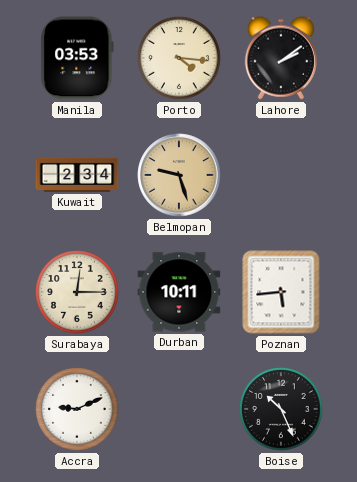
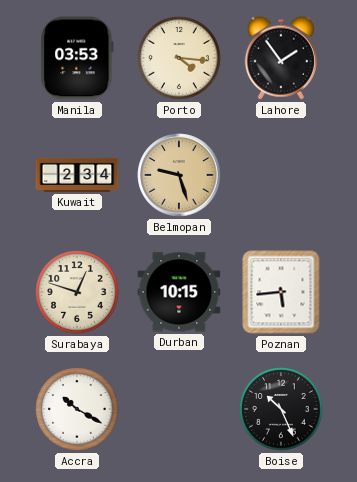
Lahore: 2:09 -> 1:54
Surabaya: 12:15 -> 12:48
Durban: 10:11 -> 10:15
Accra: 9:11 -> 10:20
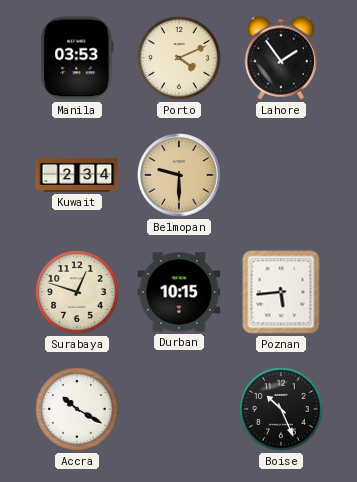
Porto: 4:16 -> 4:11
Belmopan: 9:27 -> 9:30
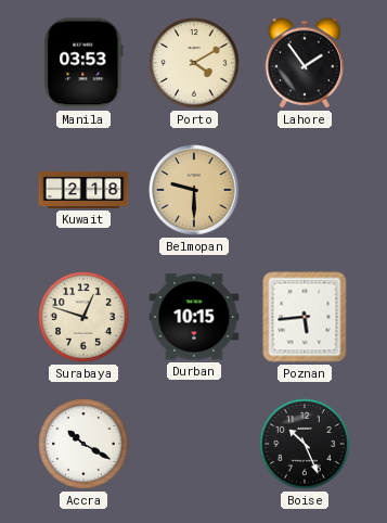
Porto: 4:11 -> 4:10
Kuwait: 2:34 -> 2:18
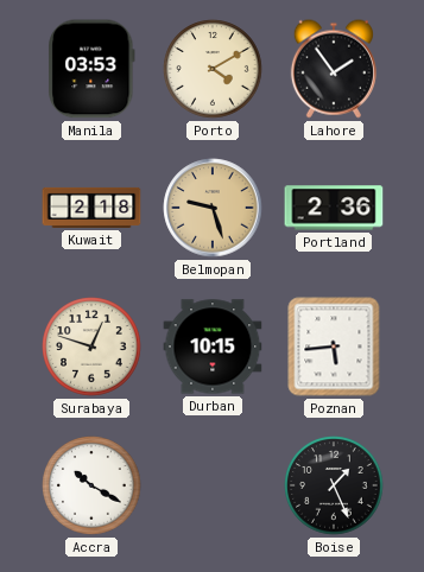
Belmopan: 9:30 -> 9:27
Portland: none -> 2:36
Boise: 10:26 -> 1:26
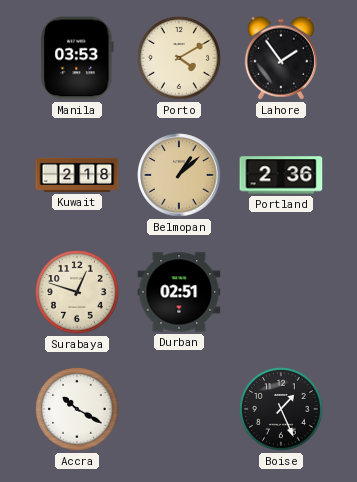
Belmopan: 9:27 -> 1:08
Durban: 10:15 -> 02:51
Poznan: 5:44 -> none
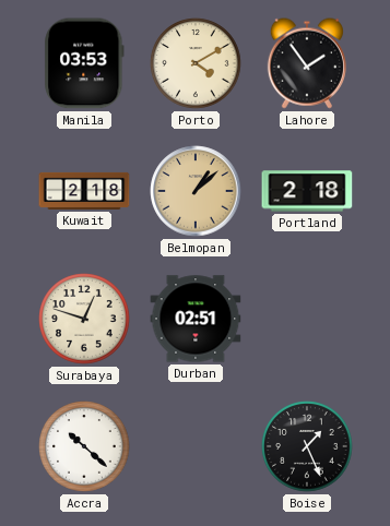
Portland: 2:36 -> 2:18
Accra: 10:20 -> 10:22
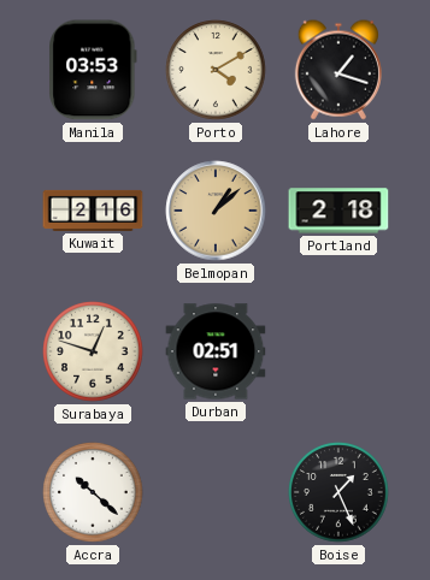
Lahore: 1:54 -> 1:18
Kuwait: 2:18 -> 2:16
